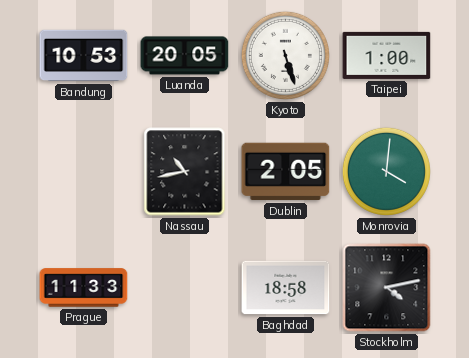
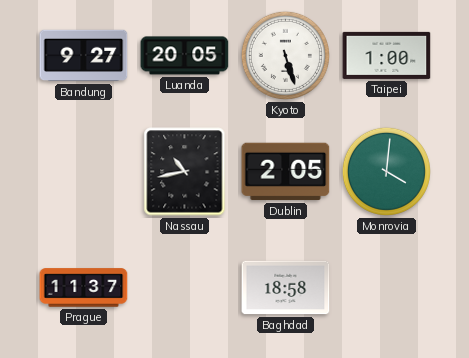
Bandung: 10:53 -> 9:27
Prague: 11:33 -> 11:37
Stockholm: 4:13 -> none
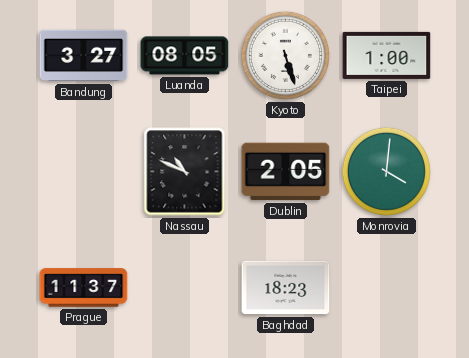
Bandung: 9:27 -> 3:27
Luanda: 20:05 -> 08:05
Nassau: 10:43 -> 10:49
Baghdad: 18:58 -> 18:23
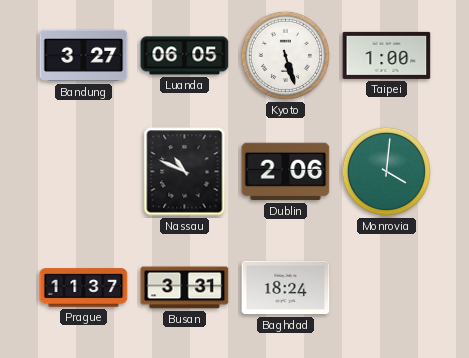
Luanda: 08:05 -> 06:05
Dublin: 2:05 -> 2:06
Busan: none -> 3:31
Baghdad: 18:23 -> 18:24
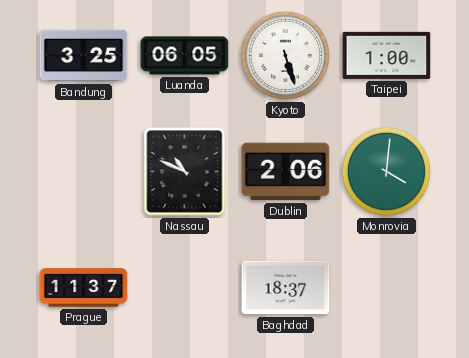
Bandung: 3:27 -> 3:25
Busan: 3:31 -> none
Baghdad: 18:24 -> 18:37
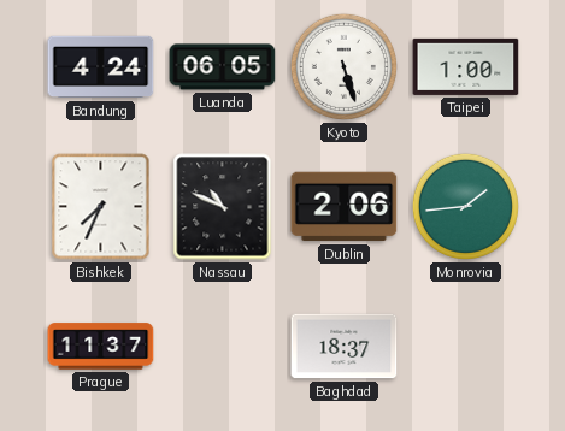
Bandung: 3:25 -> 4:24
Bishkek: none -> 7:34
Monrovia: 4:01 -> 1:44
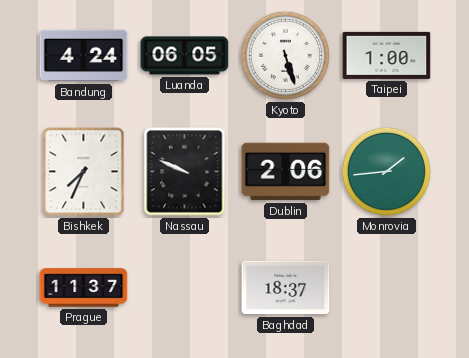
Nassau: 10:49 -> 9:49
